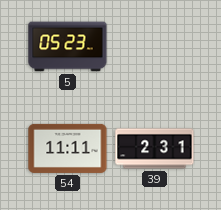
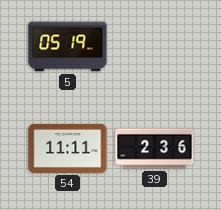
5: 05:23 -> 05:19
39: 2:31 -> 2:36
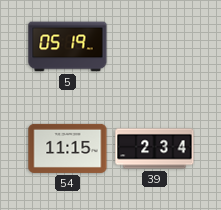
54: 11:11 -> 11:15
39: 2:36 -> 2:34
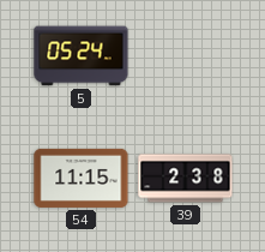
5: 05:19 -> 05:24
39: 2:34 -> 2:38
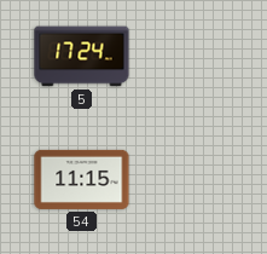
5: 05:24 -> 17:24
39: 2:38 -> none
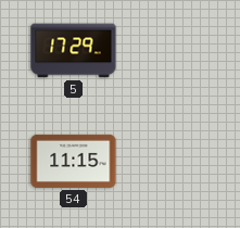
5: 17:24 -> 17:29
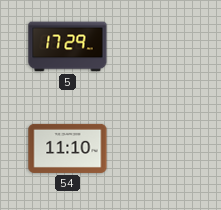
54: 11:15 -> 11:10
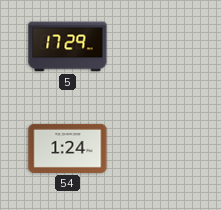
54: 11:10 -> 1:24
